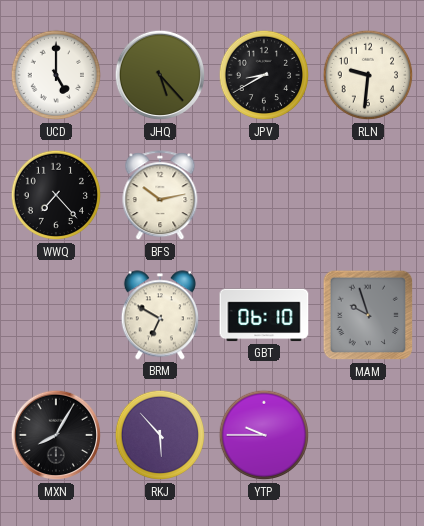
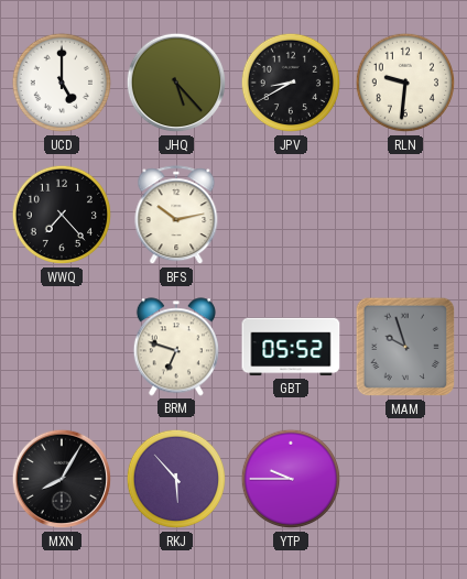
BRM: 6:50 -> 6:48
GBT: 06:10 -> 05:52
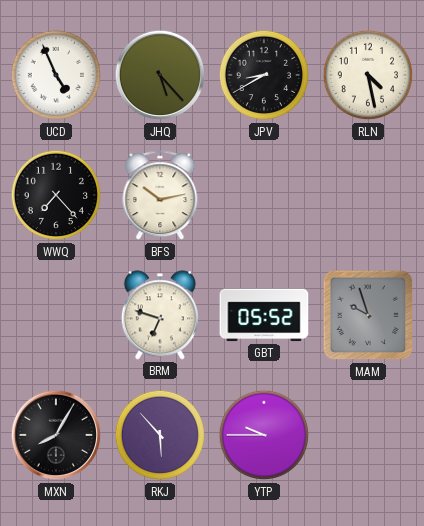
UCD: 5:00 -> 4:56
RLN: 9:31 -> 4:28
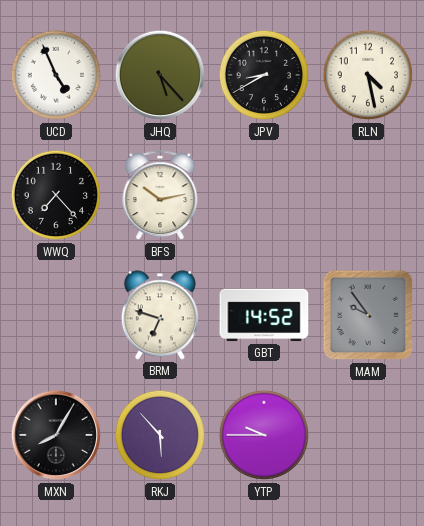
GBT: 05:52 -> 14:52
MAM: 9:57 -> 9:54
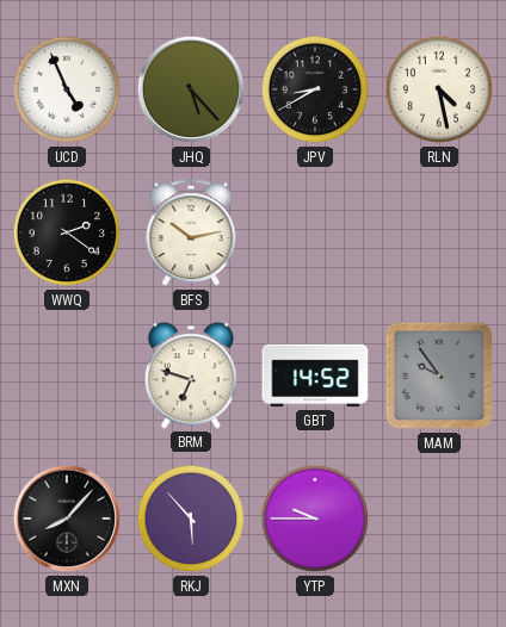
WWQ: 7:23 -> 2:21
MXN: 8:05 -> 8:07
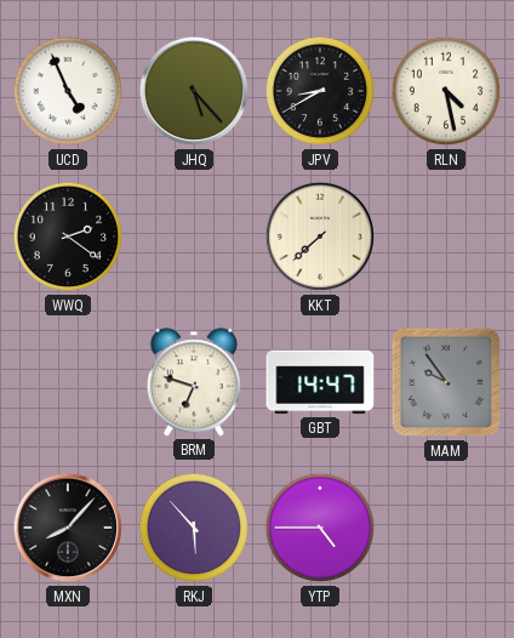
BFS: 10:13 -> none
KKT: none -> 7:38
GBT: 14:52 -> 14:47
YTP: 9:45 -> 4:45
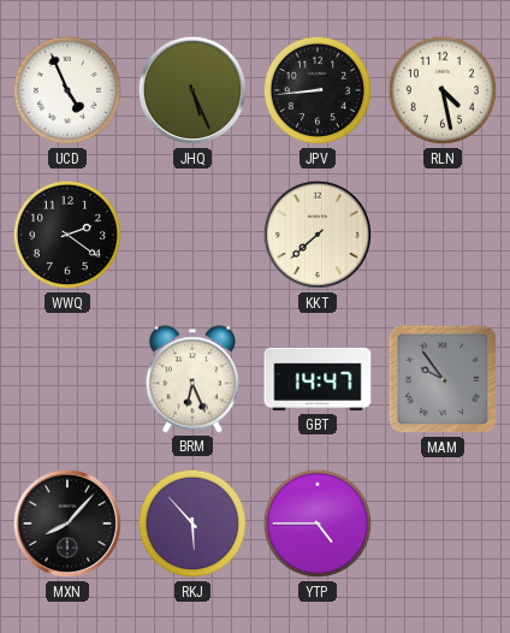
JHQ: 5:23 -> 5:26
JPV: 8:40 -> 8:44
BRM: 6:48 -> 6:26
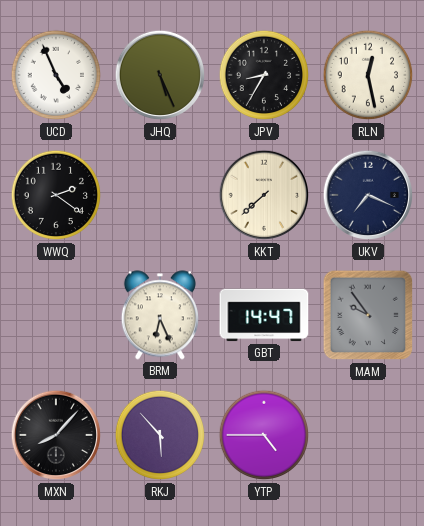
JPV: 8:44 -> 8:35
RLN: 4:28 -> 12:28
UKV: none -> 7:19
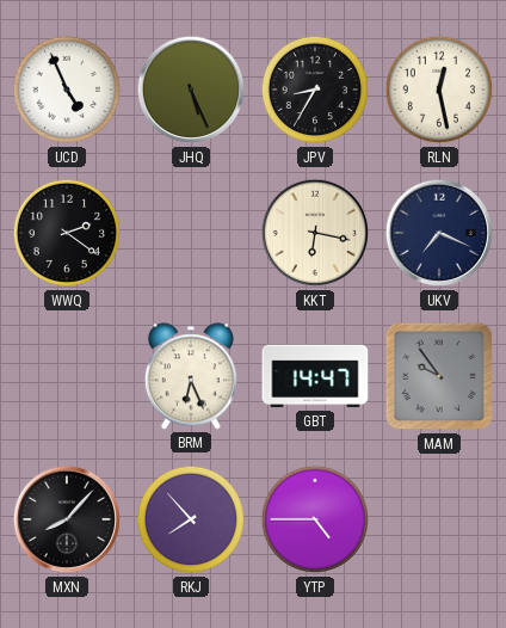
KKT: 7:38 -> 6:17
RKJ: 5:53 -> 7:53
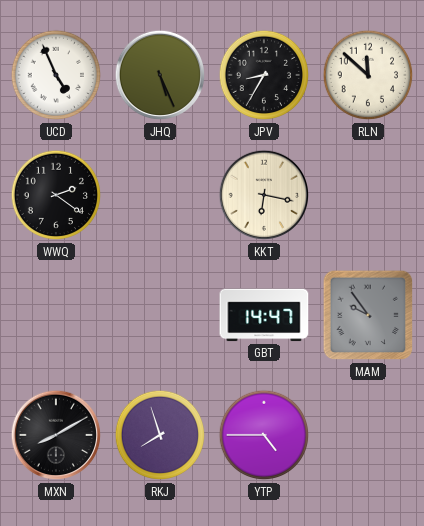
RLN: 12:28 -> 11:52
UKV: 7:19 -> none
BRM: 6:26 -> none
MXN: 8:07 -> 8:10
RKJ: 7:53 -> 7:57
